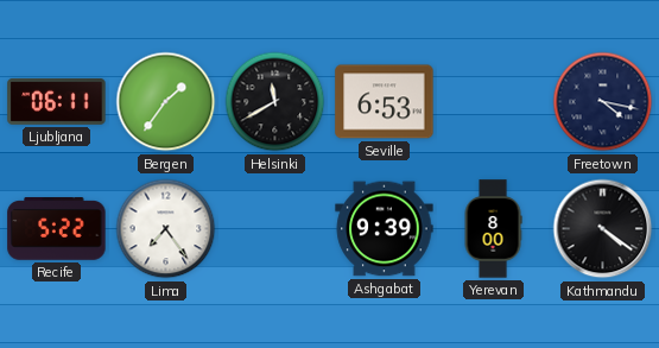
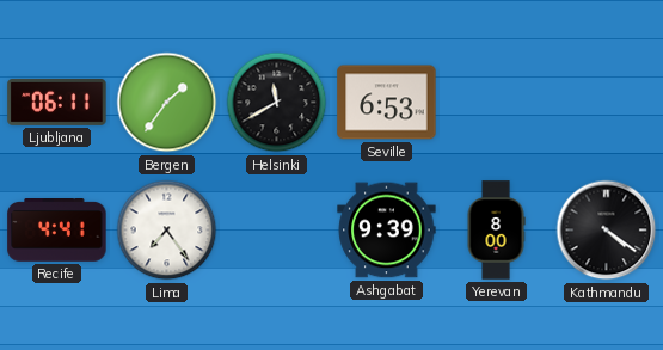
Freetown: 4:17 -> none
Recife: 5:22 -> 4:41
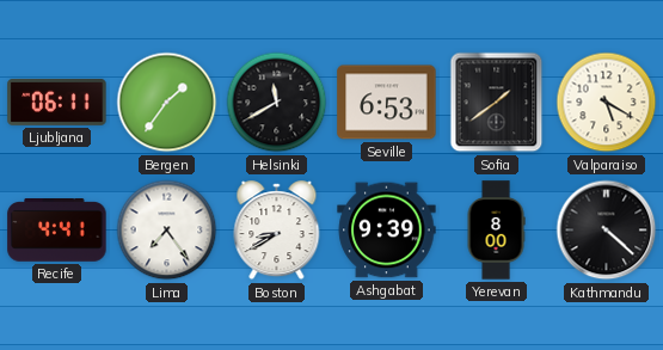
Sofia: none -> 1:39
Valparaiso: none -> 5:20
Boston: none -> 8:40
Kathmandu: 4:21 -> 4:22
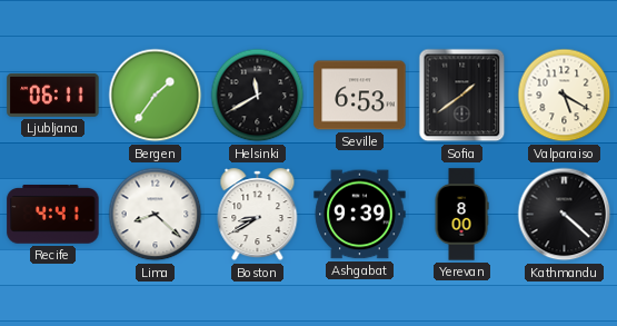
Lima: 7:24 -> 8:22
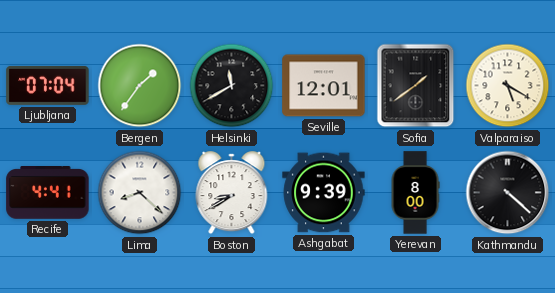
Ljubljana: 06:11 -> 07:04
Seville: 6:53 -> 12:01
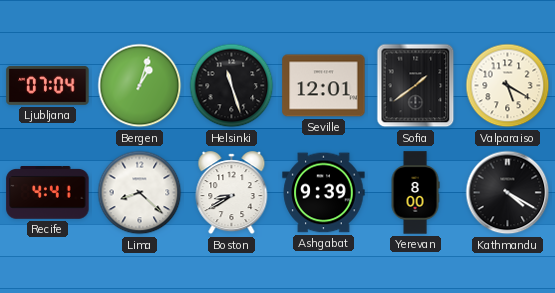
Bergen: 1:36 -> 1:03
Helsinki: 11:40 -> 11:27
Kathmandu: 4:22 -> 4:20
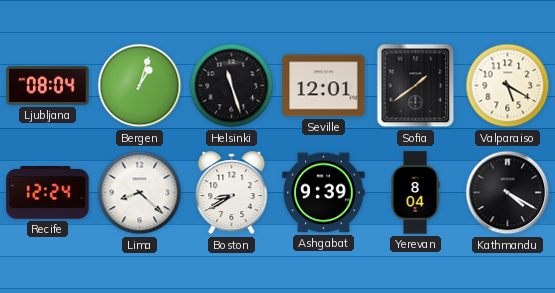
Ljubljana: 07:04 -> 08:04
Recife: 4:41 -> 12:24
Yerevan: 8:00 -> 8:04
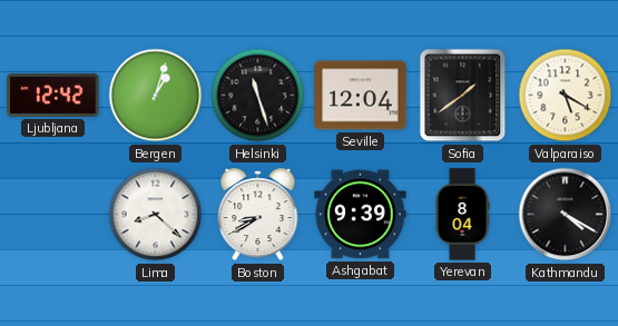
Ljubljana: 08:04 -> 12:42
Seville: 12:01 -> 12:04
Recife: 12:24 -> none
